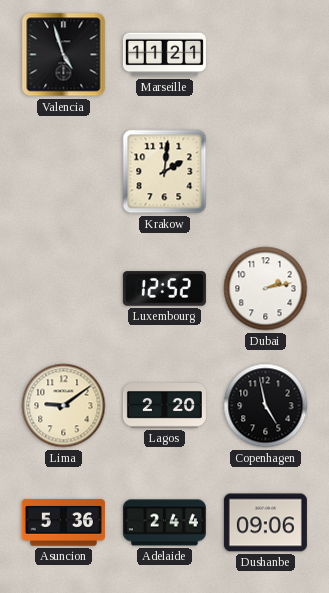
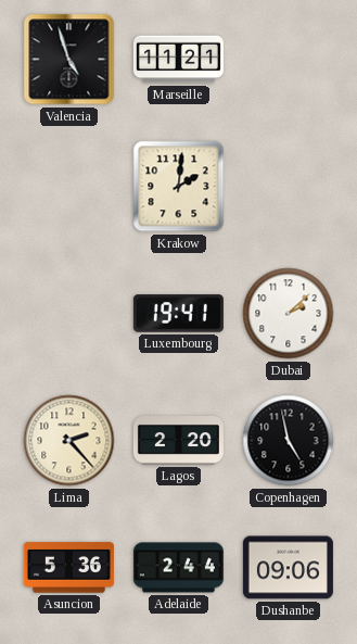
Luxembourg: 12:52 -> 19:41
Dubai: 2:13 -> 2:08
Lima: 9:09 -> 2:23
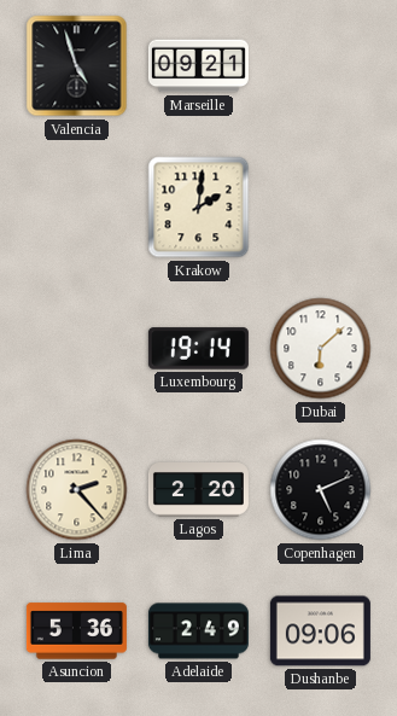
Marseille: 11:21 -> 09:21
Luxembourg: 19:41 -> 19:14
Dubai: 2:08 -> 6:08
Copenhagen: 4:58 -> 5:11
Adelaide: 2:44 -> 2:49
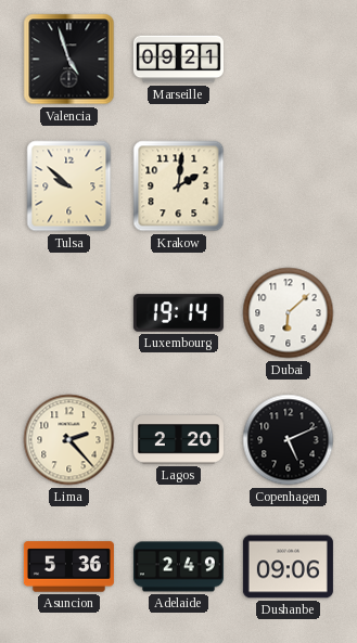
Tulsa: none -> 9:52
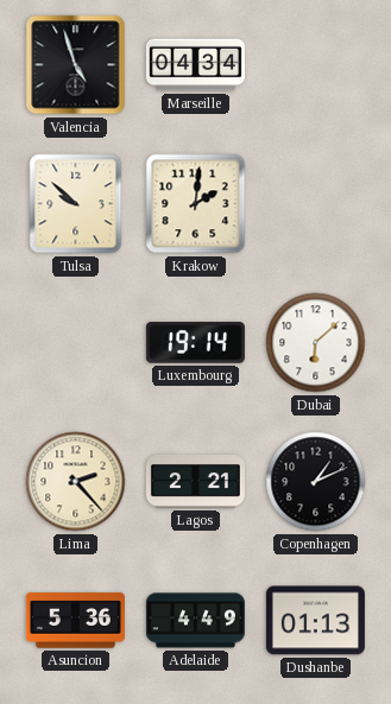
Marseille: 09:21 -> 04:34
Lagos: 2:20 -> 2:21
Copenhagen: 5:11 -> 1:11
Adelaide: 2:49 -> 4:49
Dushanbe: 09:06 -> 01:13
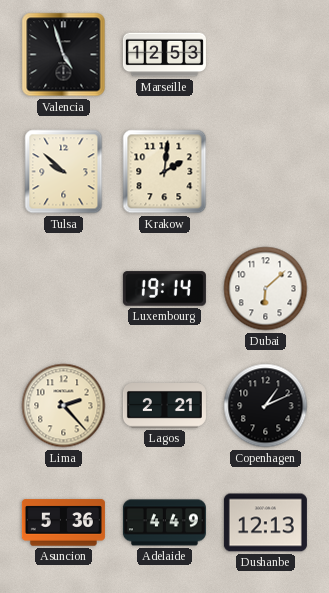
Marseille: 04:34 -> 12:53
Dushanbe: 01:13 -> 12:13
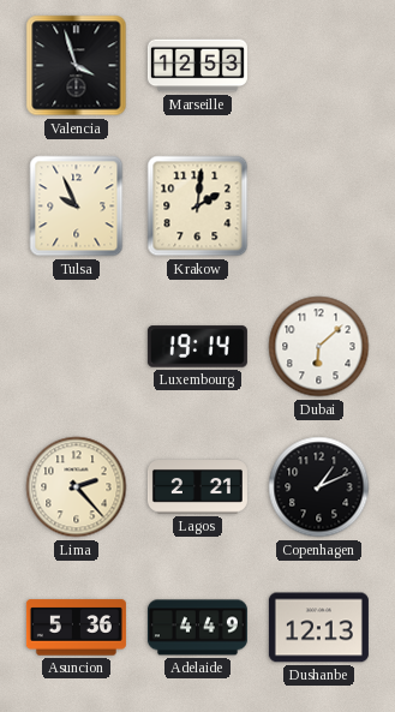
Valencia: 4:57 -> 3:57
Tulsa: 9:52 -> 9:56
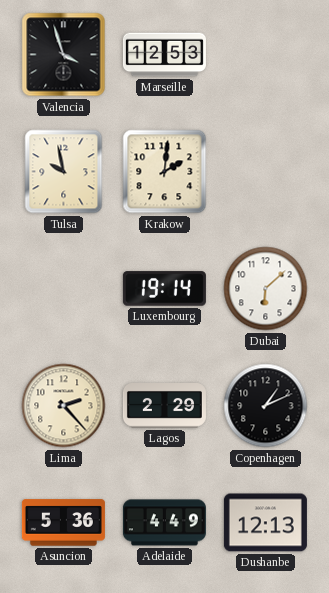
Tulsa: 9:56 -> 9:58
Lagos: 2:21 -> 2:29
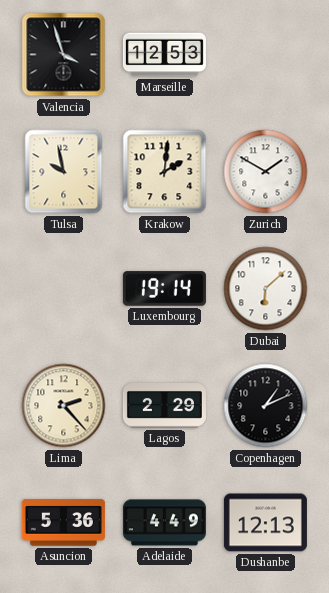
Zurich: none -> 1:50
